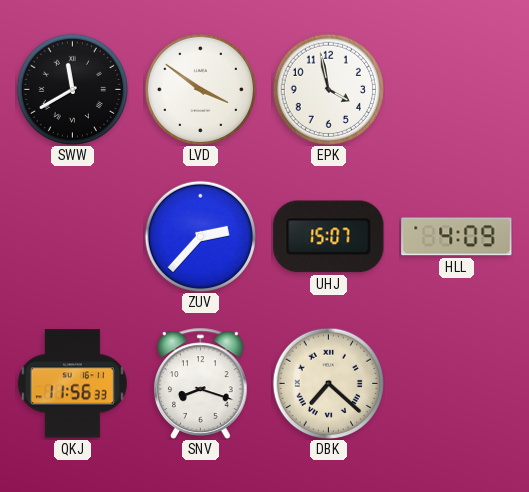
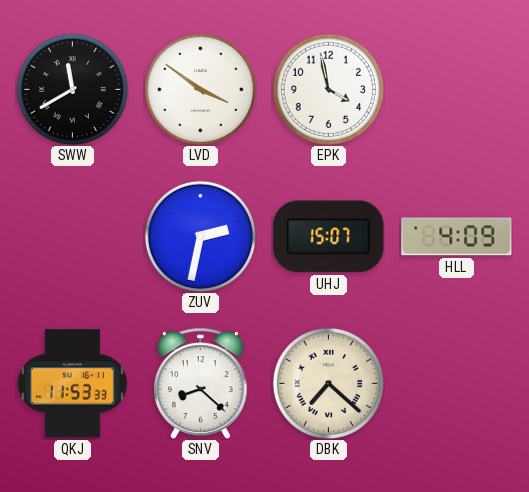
ZUV: 2:37 -> 2:32
QKJ: 11:56 -> 11:53
SNV: 8:18 -> 8:22
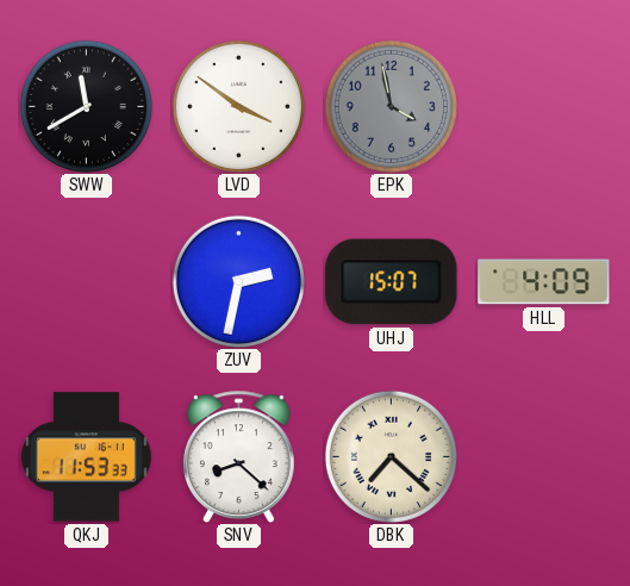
EPK dial: white -> grey
